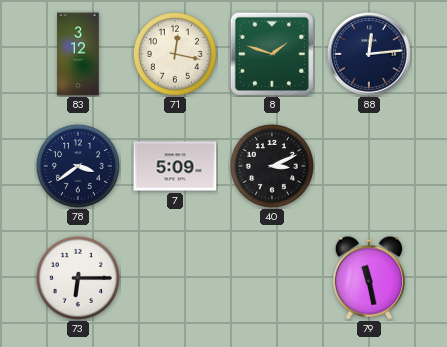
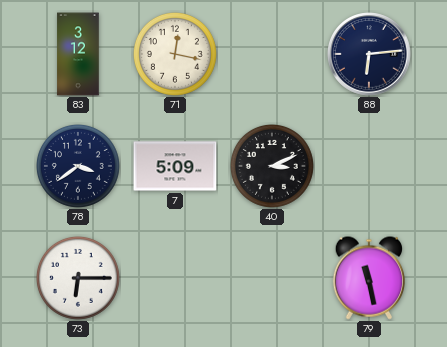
8: 1:48 -> none
88: 12:14 -> 6:14
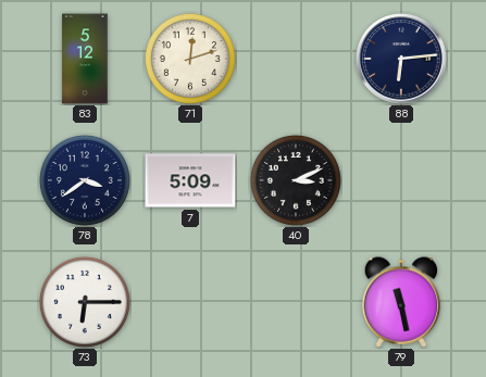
83: 3:12 -> 5:12
71: 12:17 -> 12:12
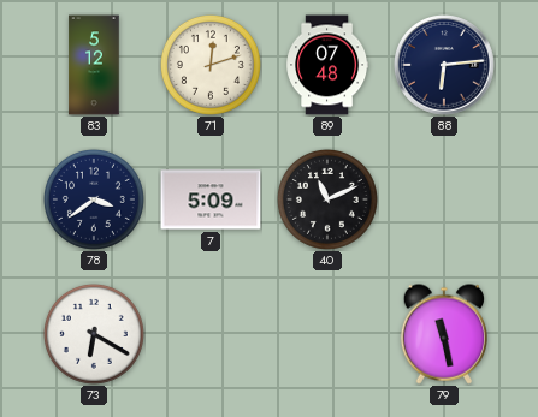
89: none -> 07:48
40: 3:11 -> 11:11
73: 6:15 -> 6:20
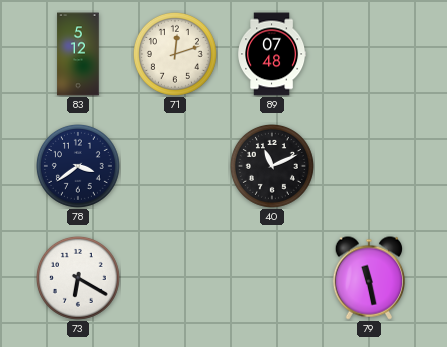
88: 6:14 -> none
7: 5:09 -> none
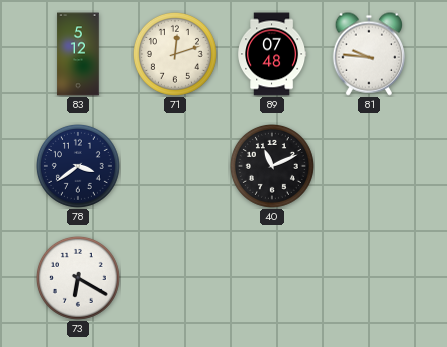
81: none -> 9:46
79: 11:28 -> none
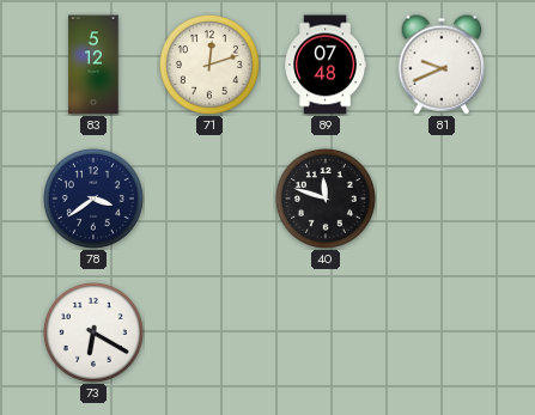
81: 9:46 -> 9:41
40: 11:11 -> 11:48
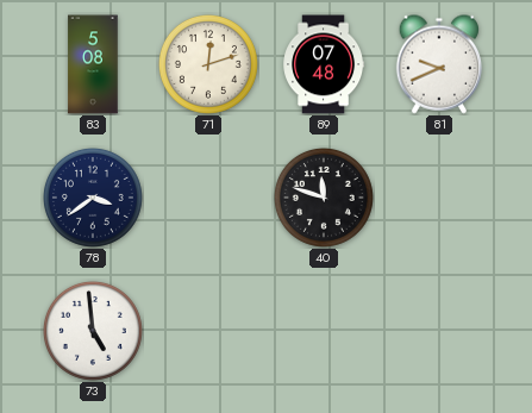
83: 5:12 -> 5:08
73: 6:20 -> 4:59
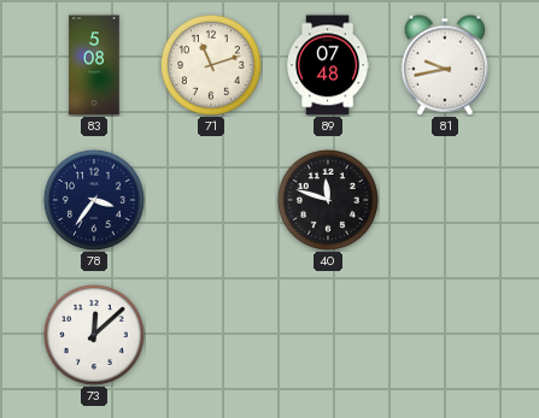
71: 12:12 -> 11:12
81: 9:41 -> 9:43
78: 3:39 -> 3:36
73: 4:59 -> 12:08
